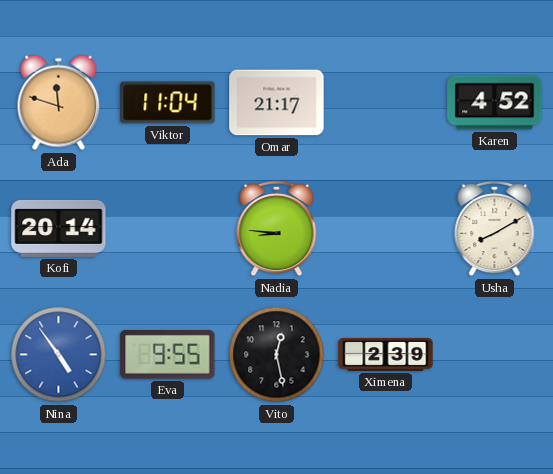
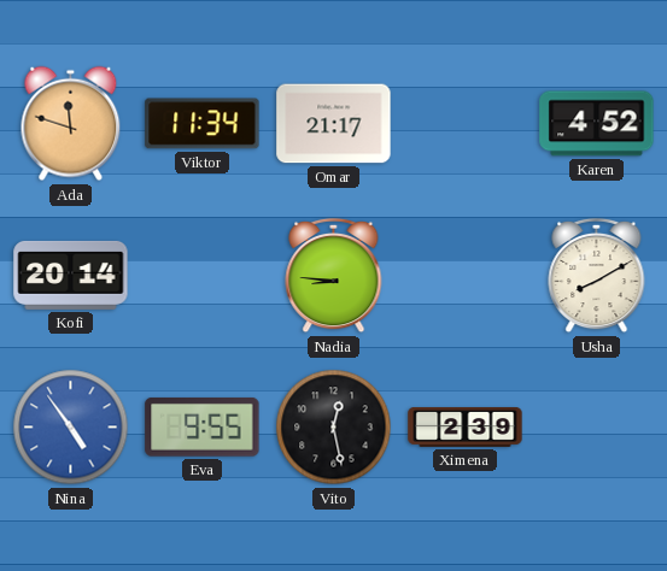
Viktor: 11:04 -> 11:34
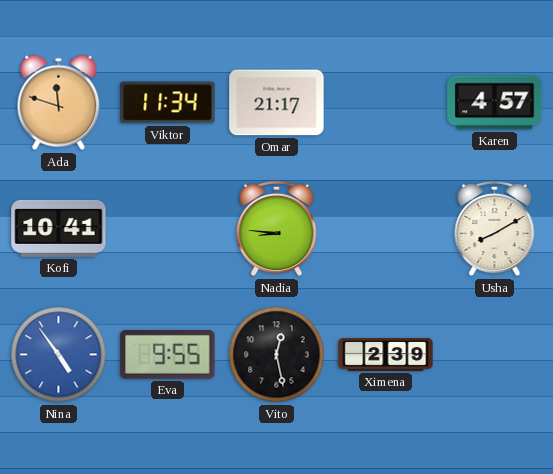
Karen: 4:52 -> 4:57
Kofi: 20:14 -> 10:41
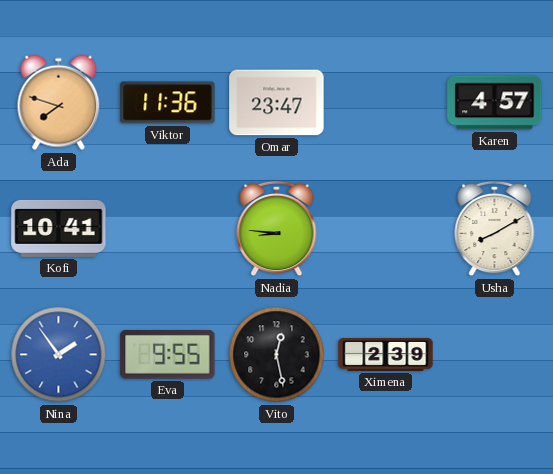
Ada: 11:48 -> 7:48
Viktor: 11:34 -> 11:36
Omar: 21:17 -> 23:47
Nina: 4:54 -> 1:54
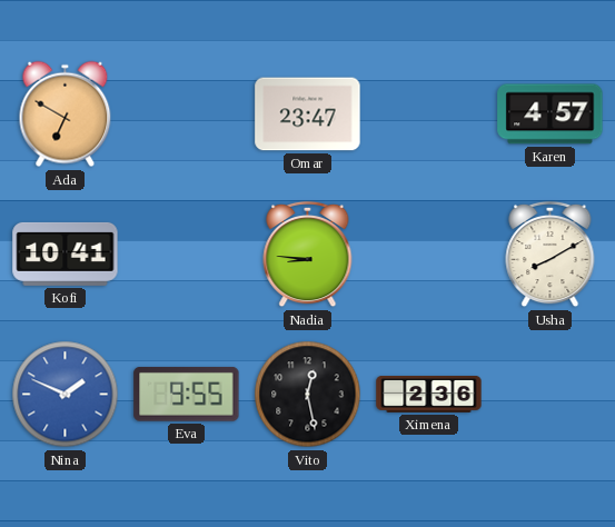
Ada: 7:48 -> 6:50
Viktor: 11:36 -> none
Nina: 1:54 -> 1:49
Ximena: 2:39 -> 2:36
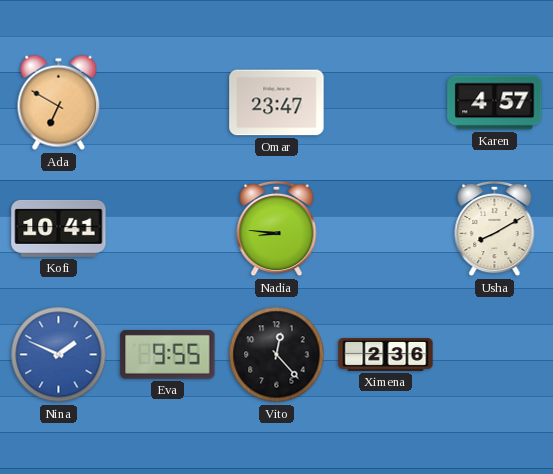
Vito: 12:28 -> 12:23
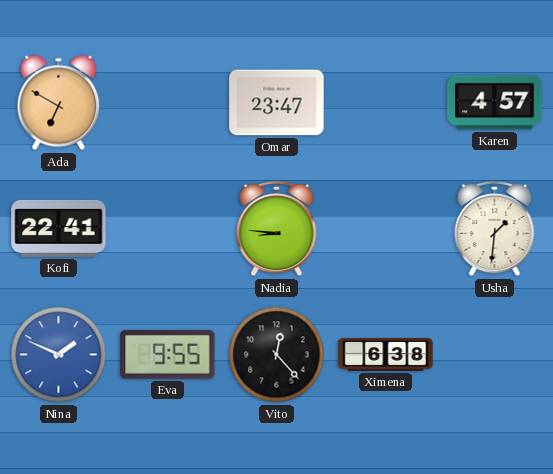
Kofi: 10:41 -> 22:41
Usha: 8:10 -> 1:31
Ximena: 2:36 -> 6:38
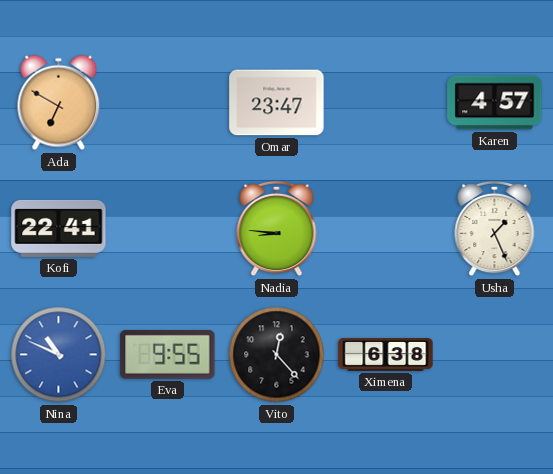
Usha: 1:31 -> 1:26
Nina: 1:49 -> 10:49
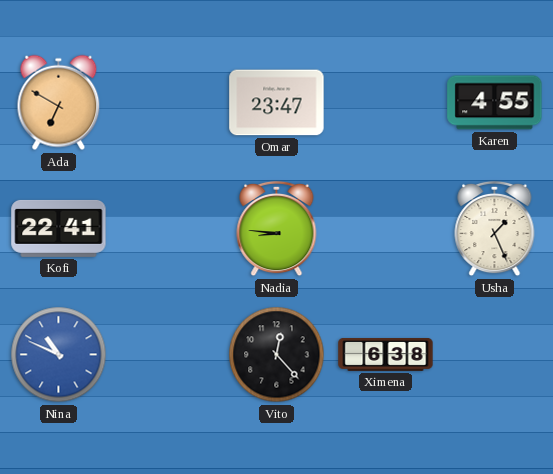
Karen: 4:57 -> 4:55
Eva: 9:55 -> none
